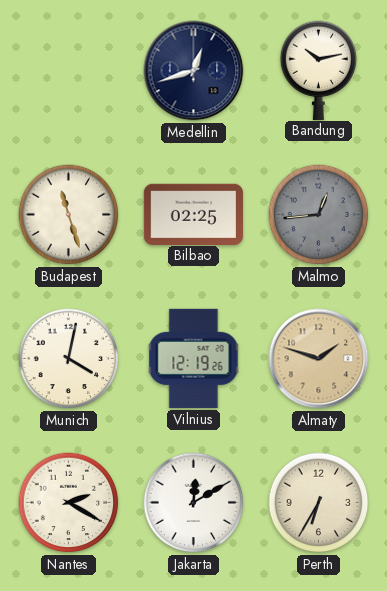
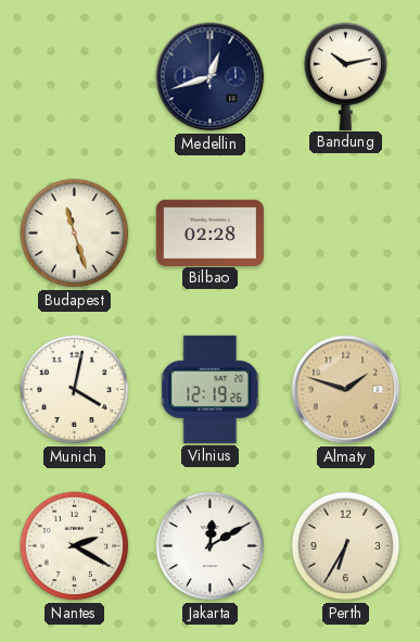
Bilbao: 02:25 -> 02:28
Malmo: 12:44 -> none
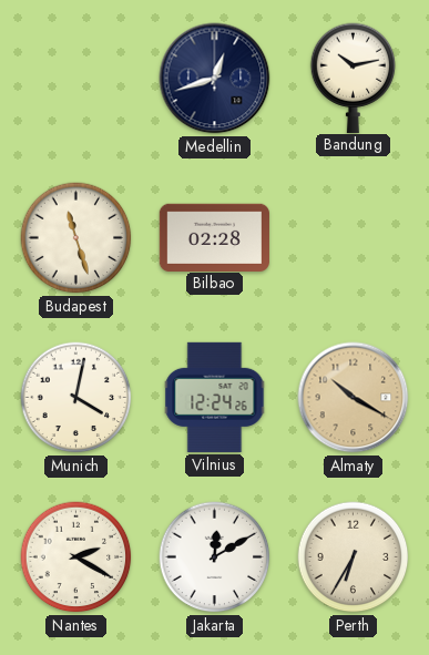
Vilnius: 12:19 -> 12:24
Almaty: 1:48 -> 10:20
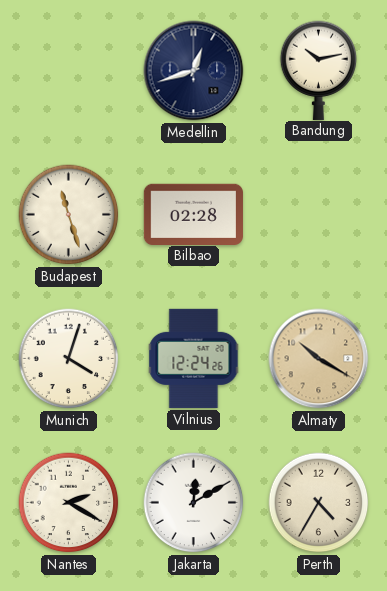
Munich: 4:02 -> 4:03
Perth: 6:35 -> 4:35
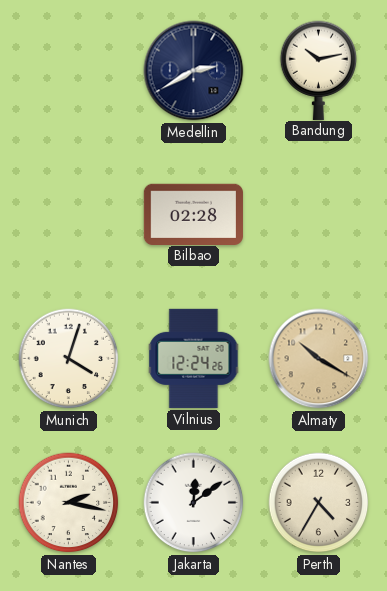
Medellin: 12:42 -> 2:40
Budapest: 11:27 -> none
Nantes: 2:20 -> 2:17
Jakarta: 12:10 -> 12:09
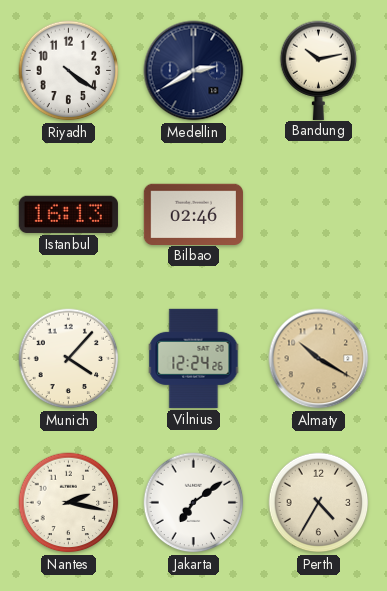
Riyadh: none -> 4:21
Istanbul: none -> 16:13
Bilbao: 02:28 -> 02:46
Munich: 4:03 -> 4:07
Jakarta: 12:09 -> 7:09
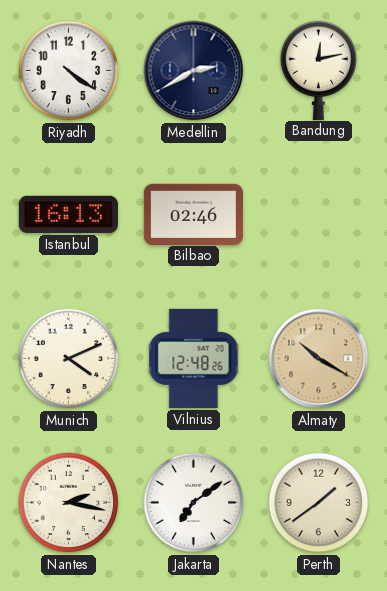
Bandung: 10:13 -> 12:13
Munich: 4:07 -> 4:11
Vilnius: 12:24 -> 12:48
Perth: 4:35 -> 1:39
